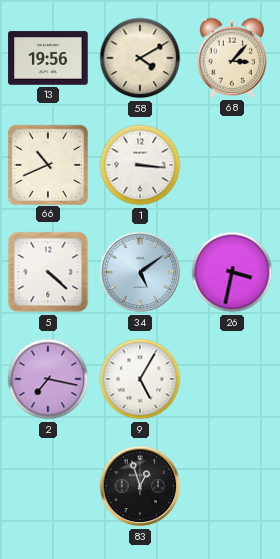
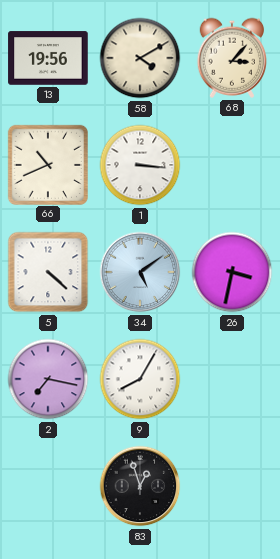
9: 5:05 -> 8:05
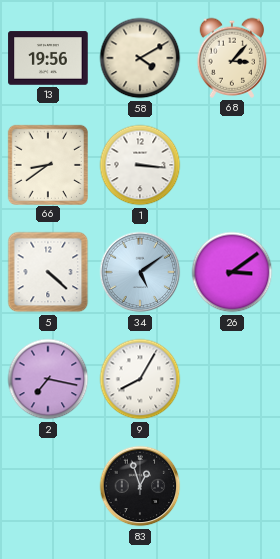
66: 10:41 -> 8:39
26: 3:32 -> 3:09
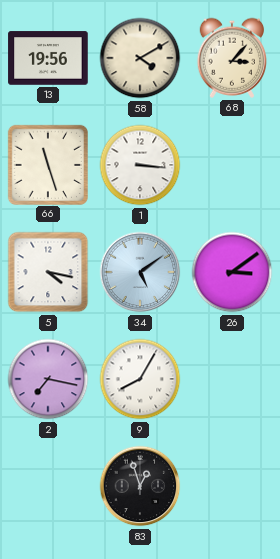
66: 8:39 -> 11:27
5: 4:22 -> 4:17
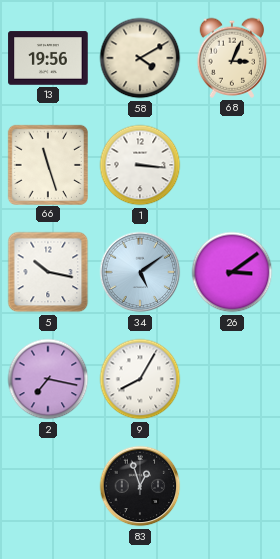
68: 3:07 -> 3:04
5: 4:17 -> 10:17
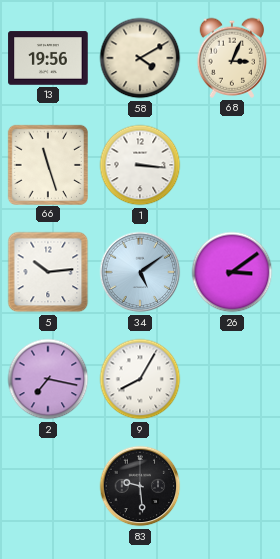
5: 10:17 -> 10:14
83: 12:57 -> 9:29
